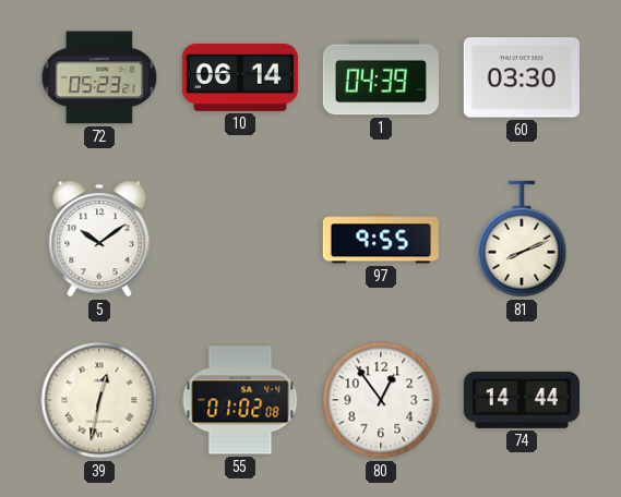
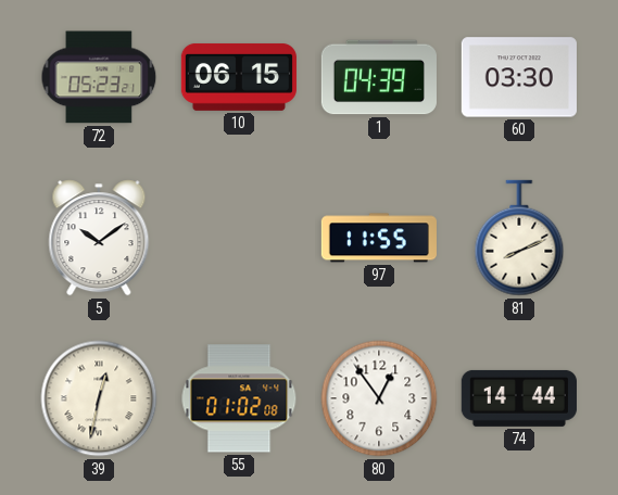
10: 06:14 -> 06:15
97: 9:55 -> 11:55
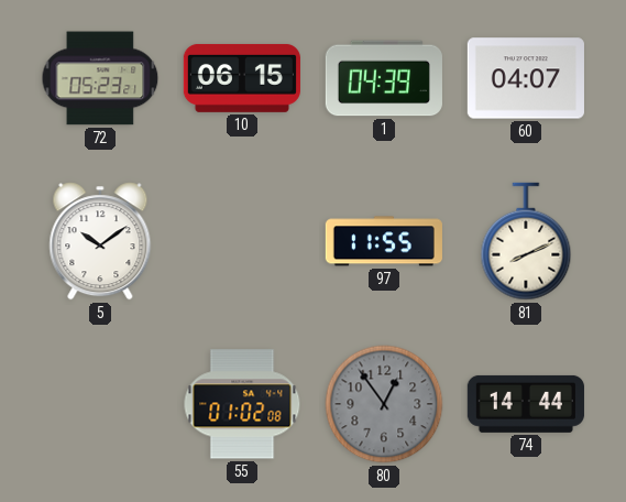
60: 03:30 -> 04:07
39: 12:32 -> none
80 dial: white -> grey
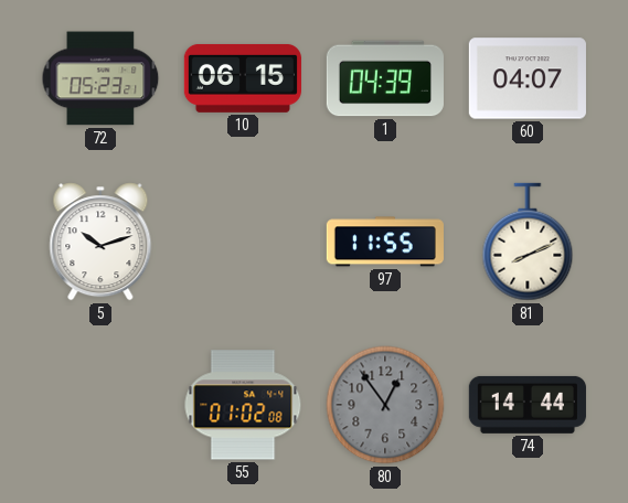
5: 10:09 -> 10:12
